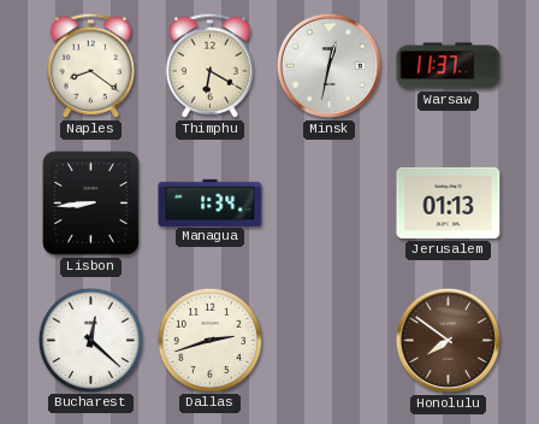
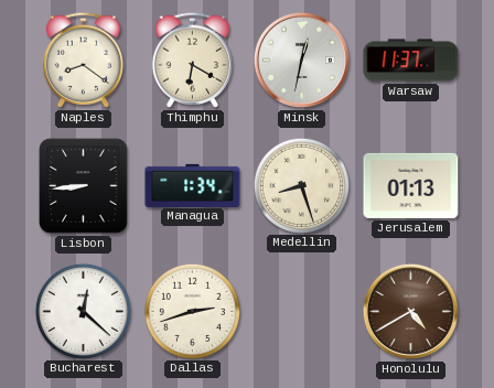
Medellin: none -> 8:27
Honolulu: 7:51 -> 4:40
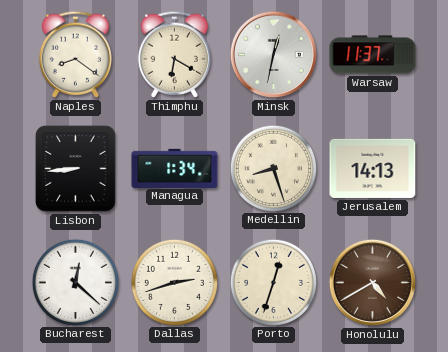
Jerusalem: 01:13 -> 14:13
Porto: none -> 12:33
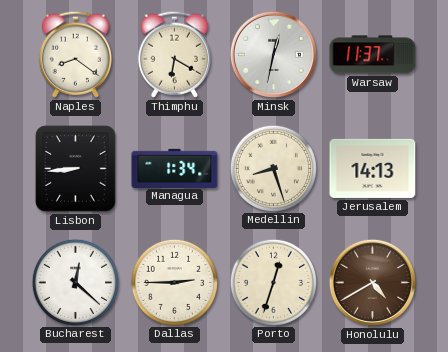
Dallas: 2:42 -> 2:45
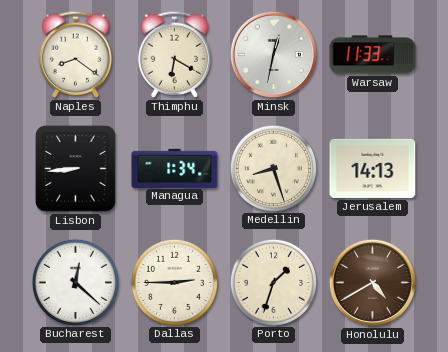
Warsaw: 11:37 -> 11:33
Porto: 12:33 -> 1:33
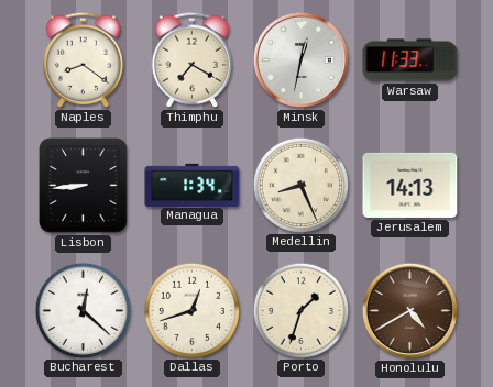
Thimphu: 6:20 -> 7:20
Medellin: 8:27 -> 8:26
Dallas: 2:45 -> 12:42
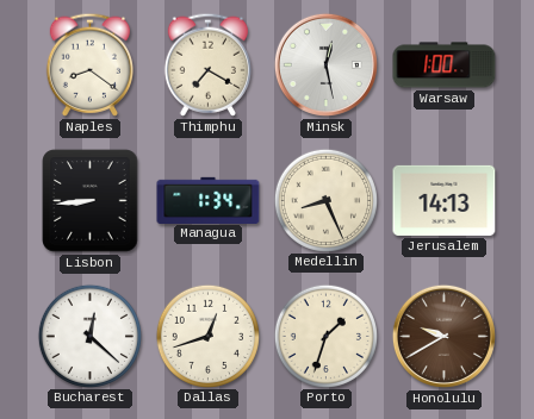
Minsk: 12:32 -> 12:28
Warsaw: 11:33 -> 1:00
Honolulu: 4:40 -> 9:40
